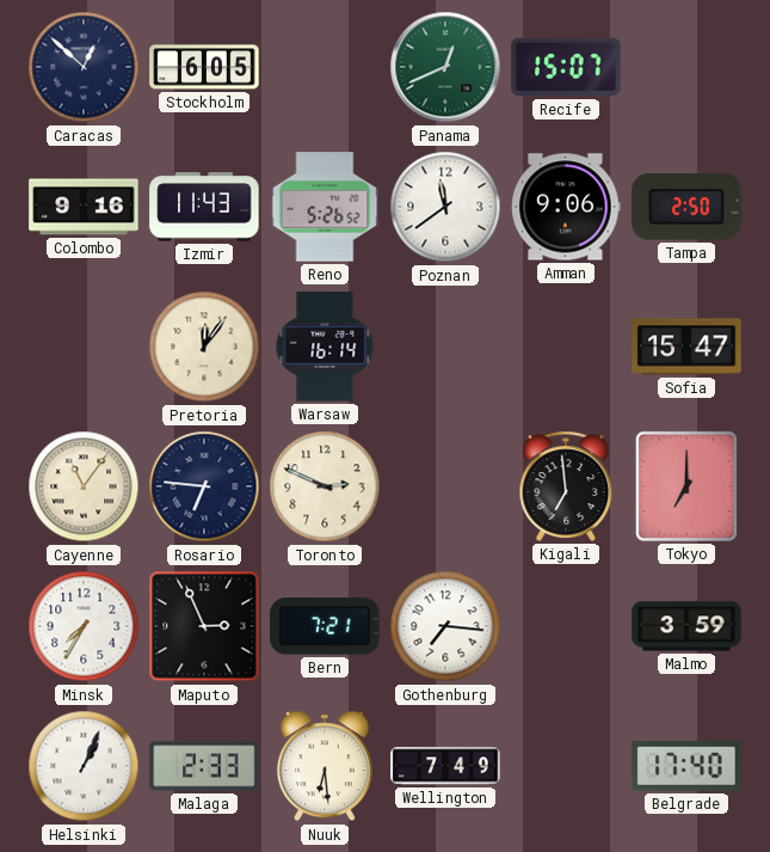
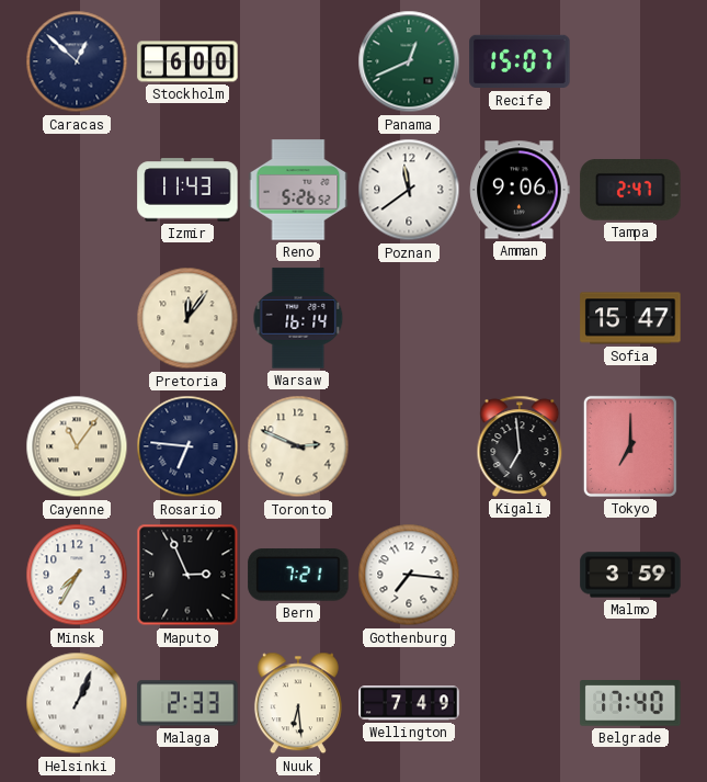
Stockholm: 6:05 -> 6:00
Colombo: 9:16 -> none
Tampa: 2:50 -> 2:47
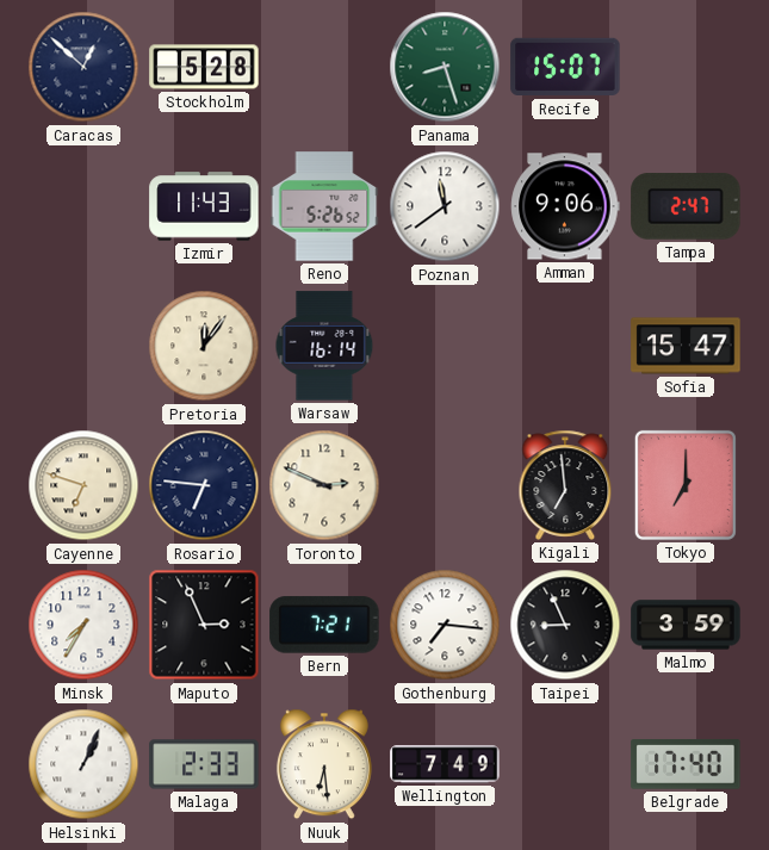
Stockholm: 6:00 -> 5:28
Panama: 12:41 -> 8:27
Cayenne: 11:06 -> 6:48
Taipei: none -> 8:56
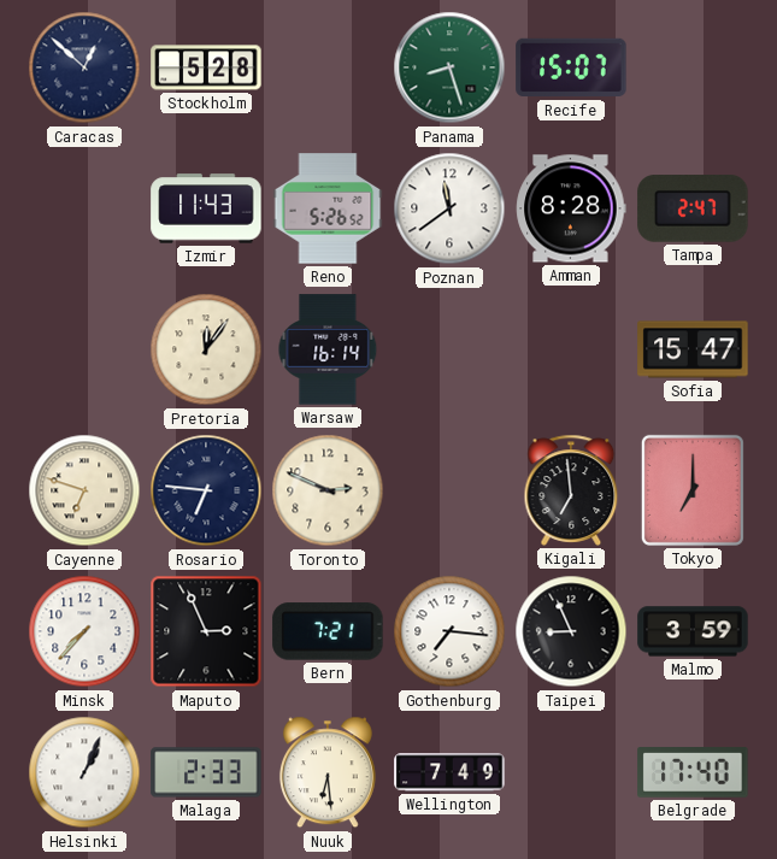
Amman: 9:06 -> 8:28
Minsk: 7:35 -> 7:37
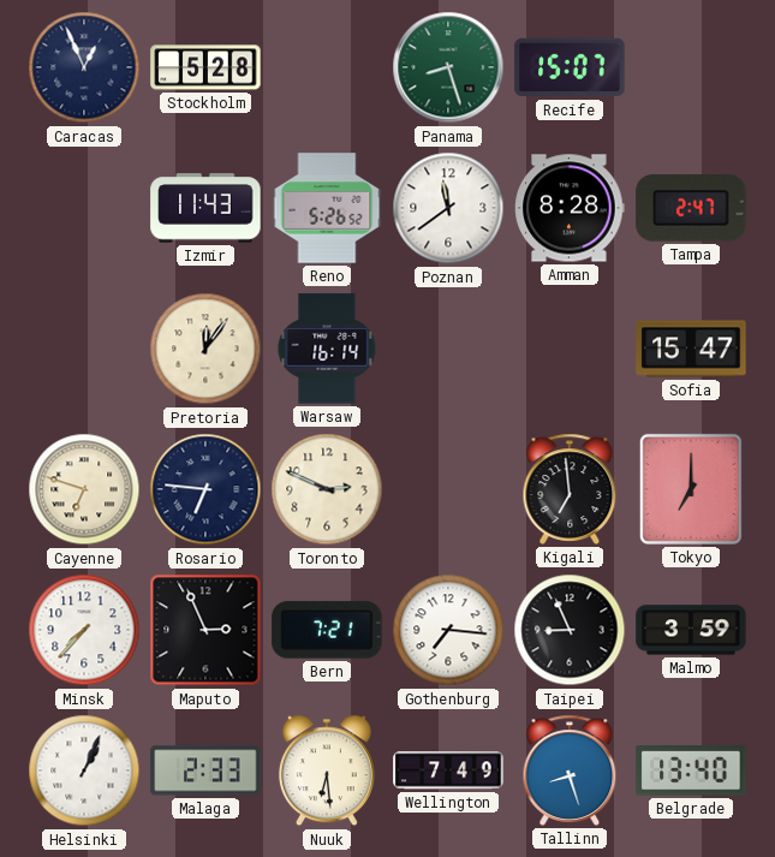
Caracas: 12:52 -> 12:56
Tallinn: none -> 8:27
Belgrade: 17:40 -> 13:40
